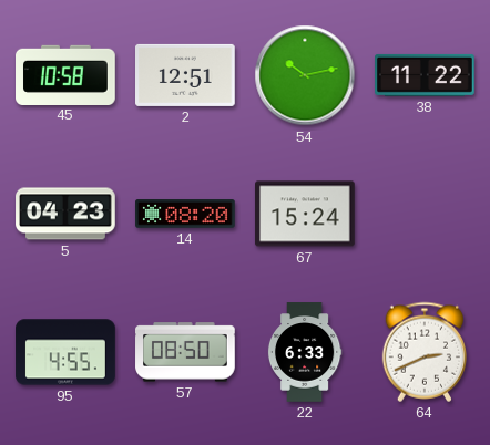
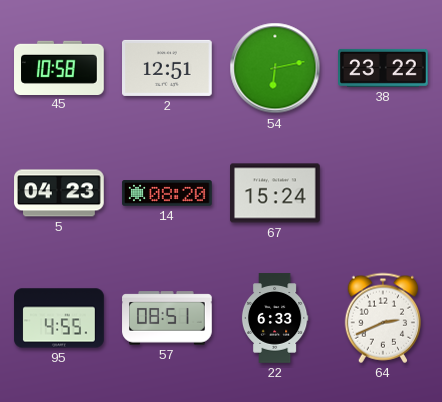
54: 10:13 -> 6:13
38: 11:22 -> 23:22
57: 08:50 -> 08:51
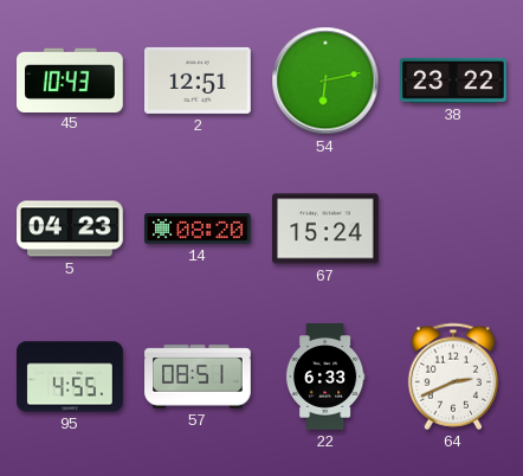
45: 10:58 -> 10:43
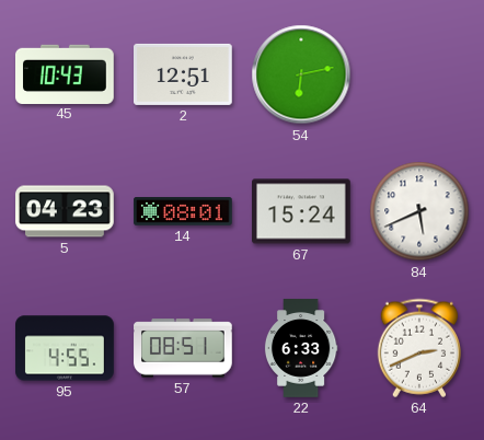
38: 23:22 -> none
14: 08:20 -> 08:01
84: none -> 5:41
